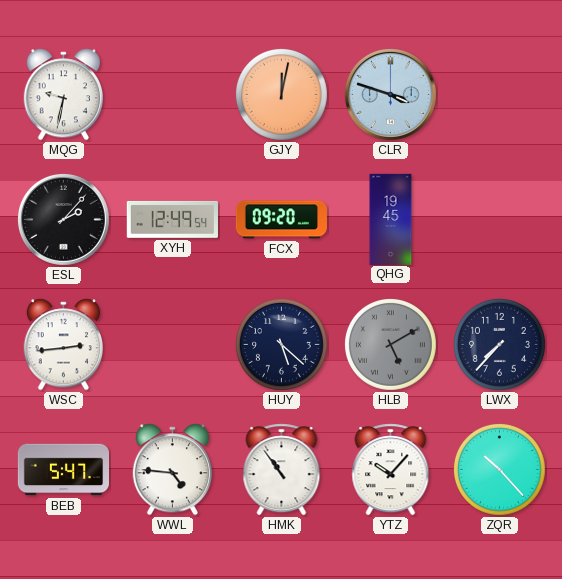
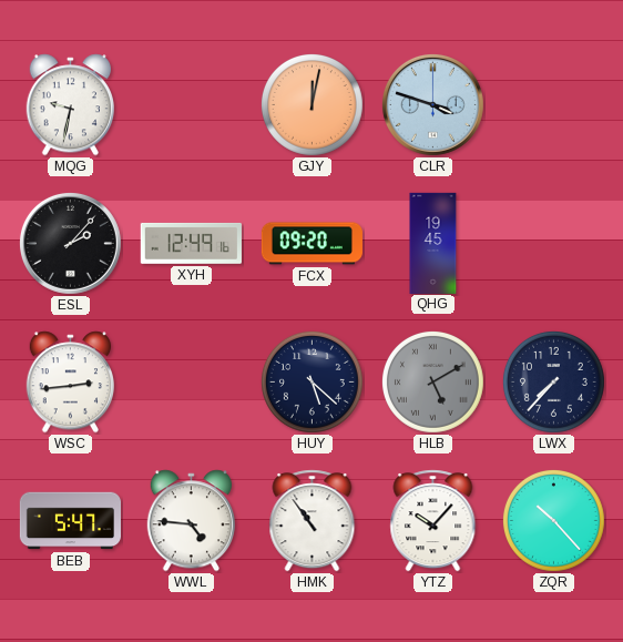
XYH: 12:49:54 -> 12:49:16
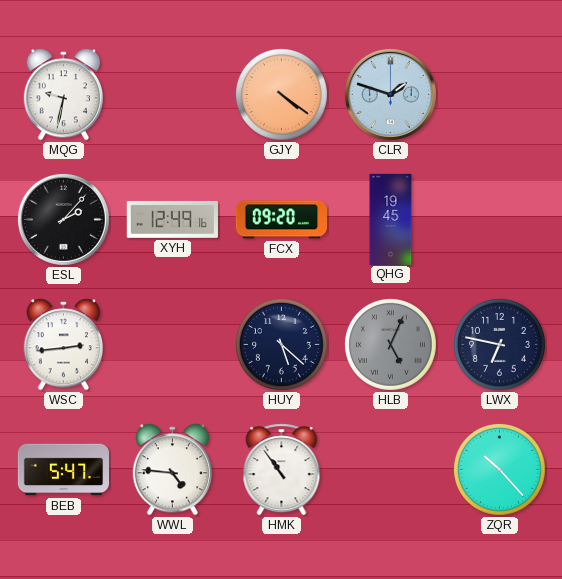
GJY: 12:02 -> 4:21
CLR: 3:48 -> 1:48
HLB: 5:10 -> 5:04
LWX: 7:37 -> 6:47
YTZ: 10:07 -> none
